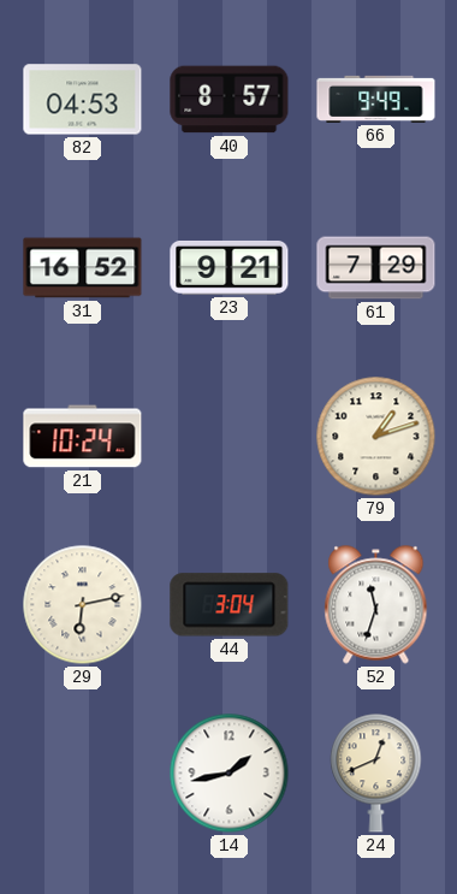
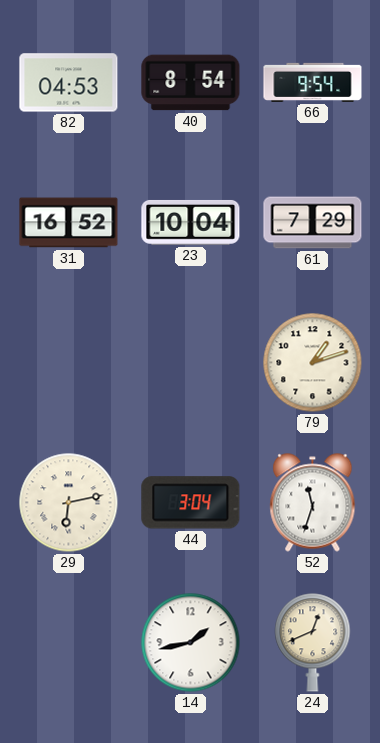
40: 8:57 -> 8:54
66: 9:49 -> 9:54
23: 9:21 -> 10:04
21: 10:24 -> none
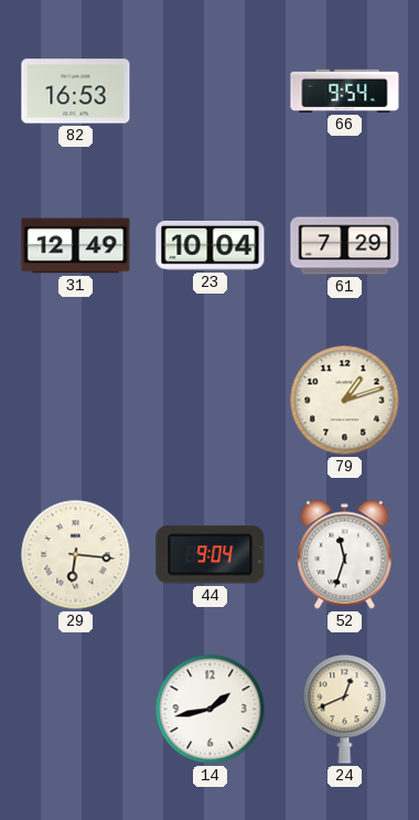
82: 04:53 -> 16:53
40: 8:54 -> none
31: 16:52 -> 12:49
29: 6:13 -> 6:16
44: 3:04 -> 9:04
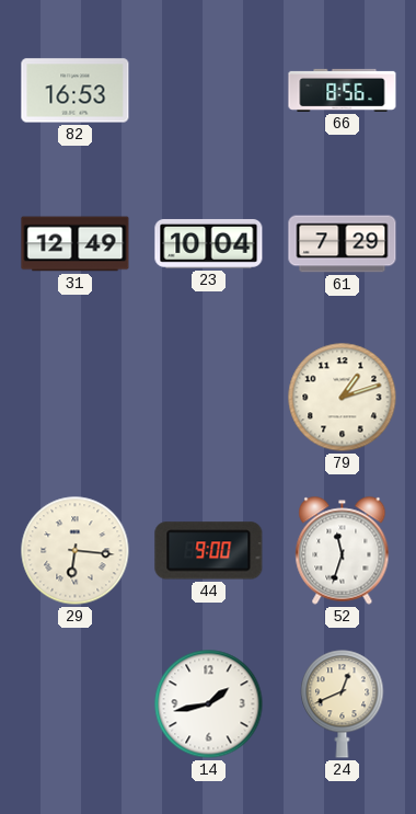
66: 9:54 -> 8:56
44: 9:04 -> 9:00
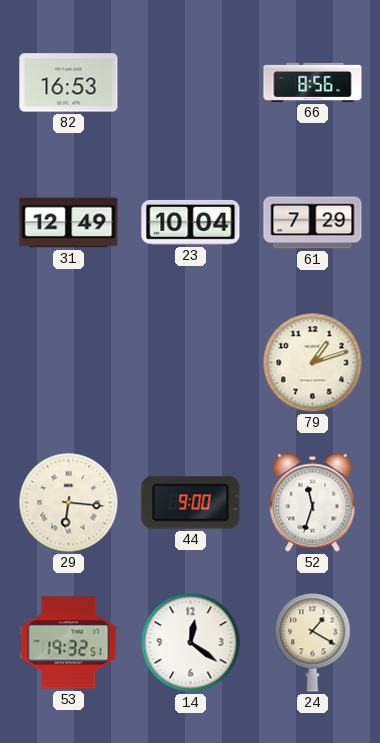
53: none -> 19:32
14: 1:43 -> 12:21
24: 12:41 -> 1:20
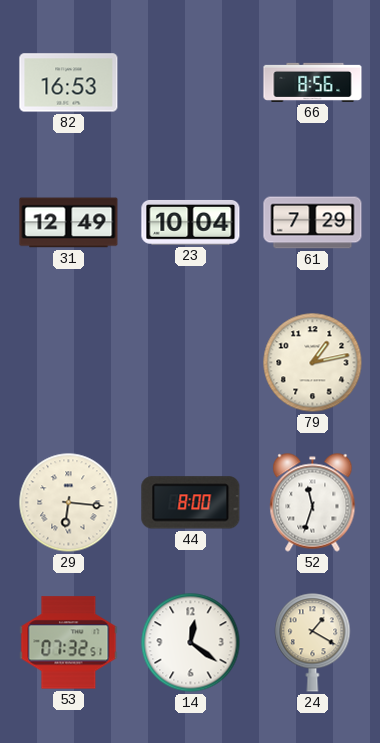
79: 1:12 -> 1:13
44: 9:00 -> 8:00
53: 19:32 -> 07:32
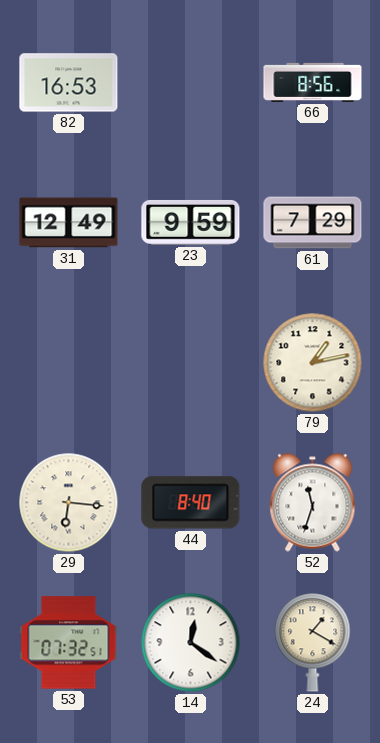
23: 10:04 -> 9:59
44: 8:00 -> 8:40
